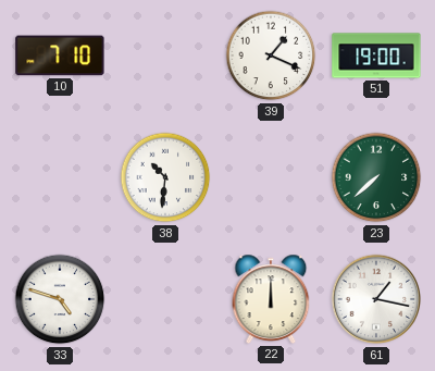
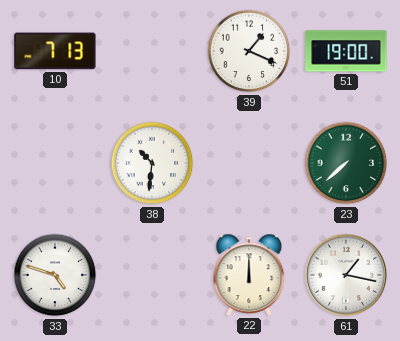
10: 7:10 -> 7:13
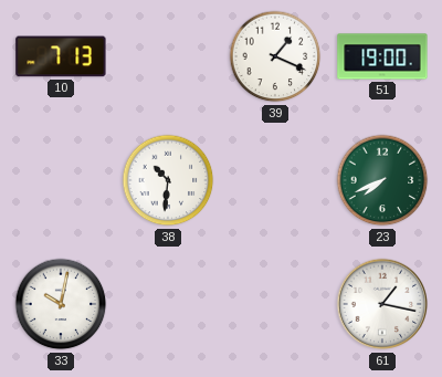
23: 7:38 -> 7:41
33: 4:48 -> 10:02
22: 12:00 -> none
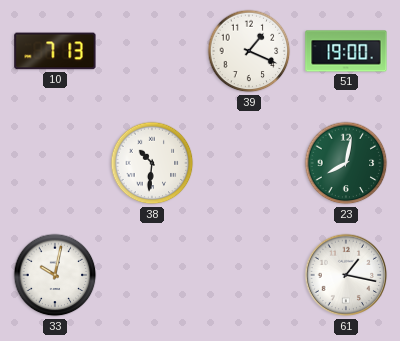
23: 7:41 -> 8:02
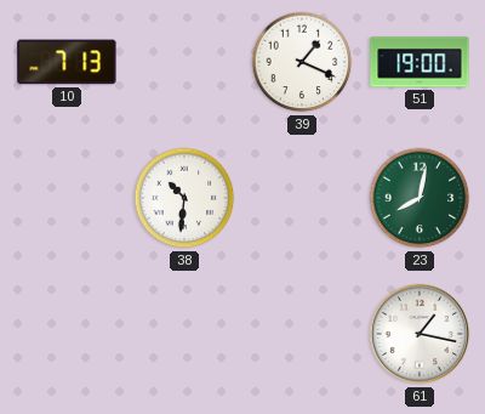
33: 10:02 -> none
